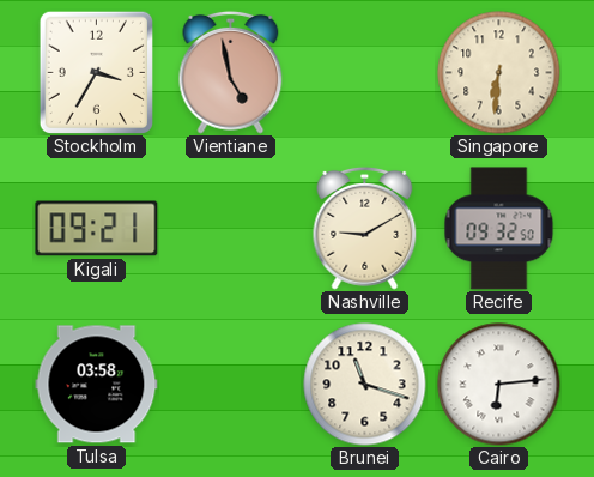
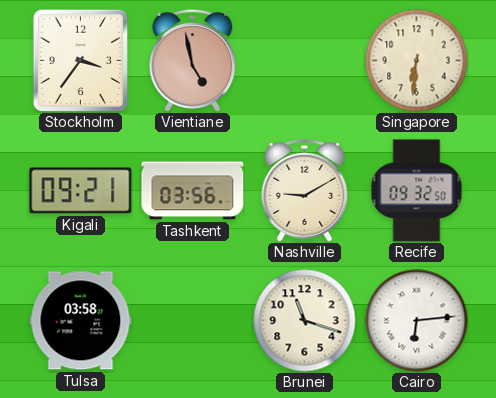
Stockholm: 3:35 -> 3:36
Tashkent: none -> 03:56
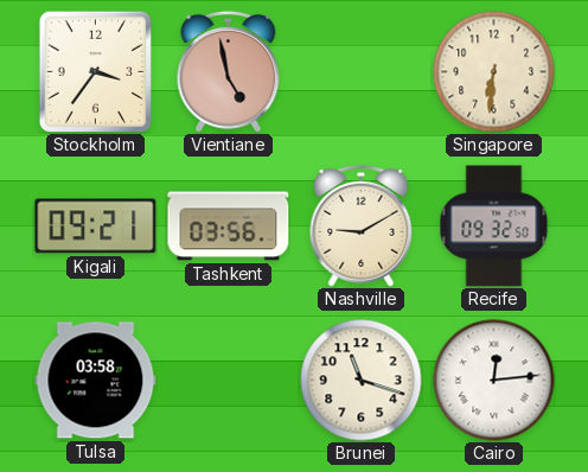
Cairo: 6:14 -> 12:14
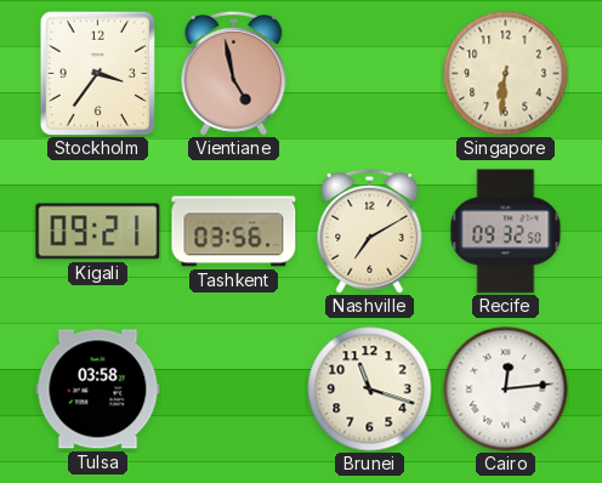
Nashville: 9:10 -> 7:10
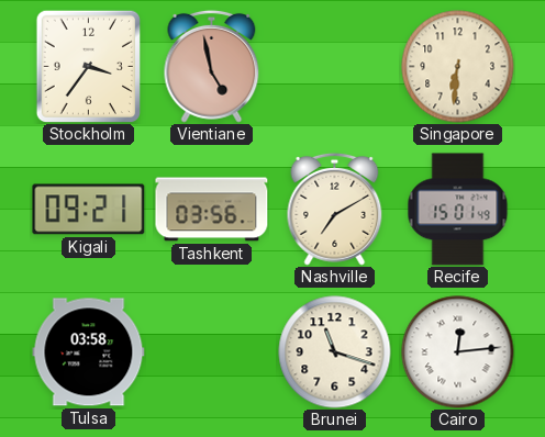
Recife: 09:32 -> 15:01
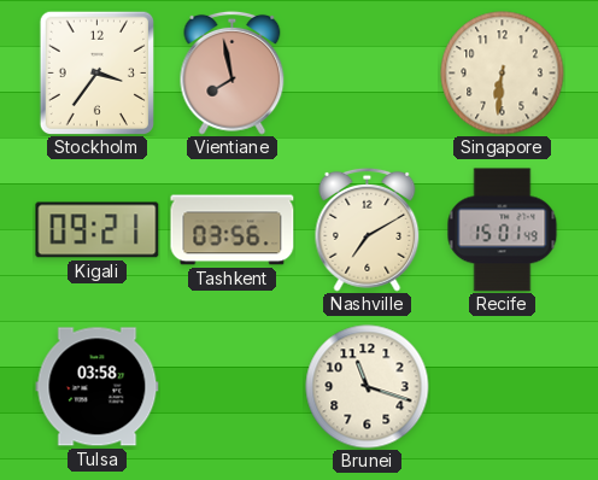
Vientiane: 4:58 -> 7:58
Cairo: 12:14 -> none
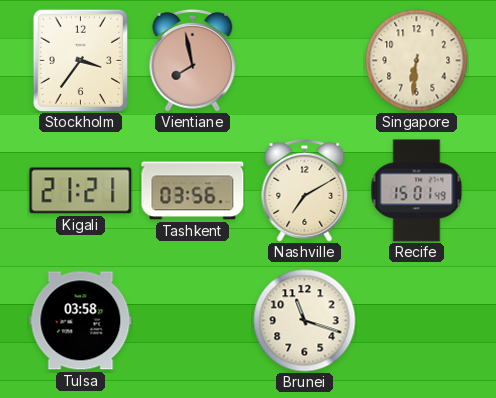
Kigali: 09:21 -> 21:21
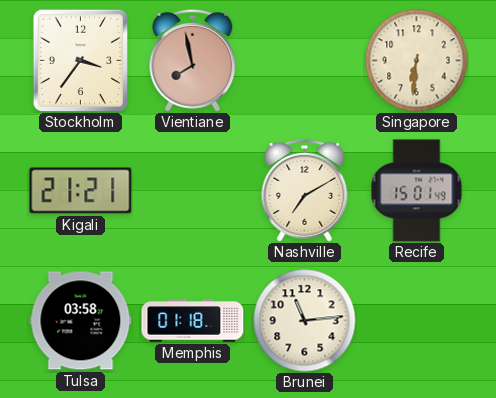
Tashkent: 03:56 -> none
Memphis: none -> 01:18
Brunei: 11:18 -> 11:14
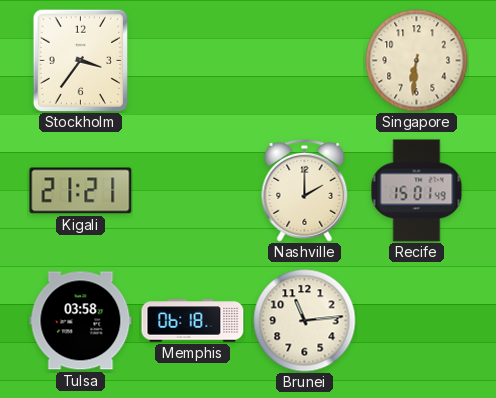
Vientiane: 7:58 -> none
Nashville: 7:10 -> 2:00
Memphis: 01:18 -> 06:18
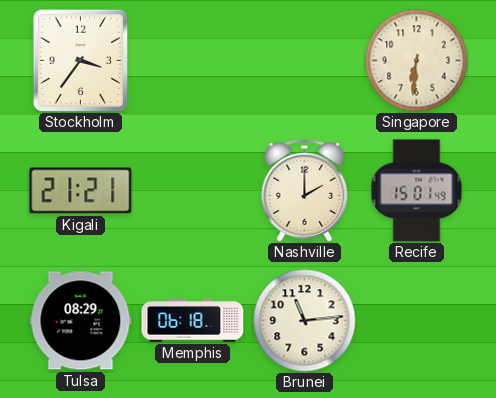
Tulsa: 03:58 -> 08:29
